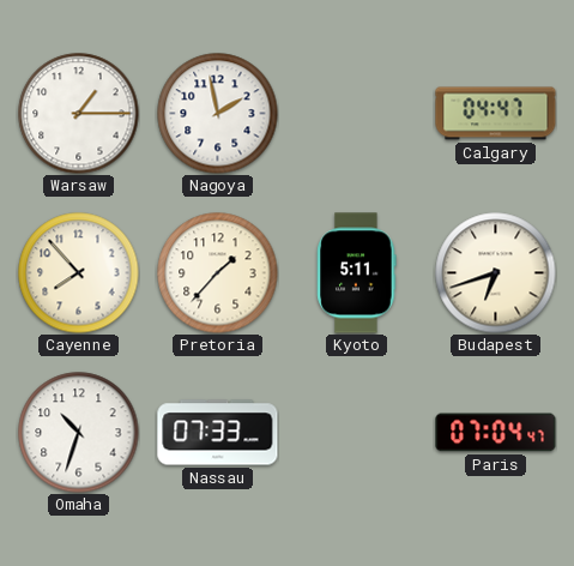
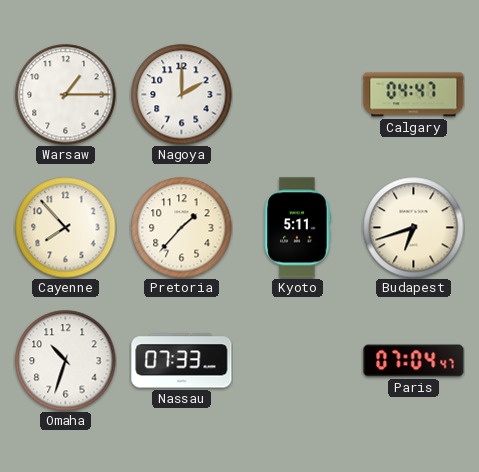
Nagoya: 1:58 -> 2:00
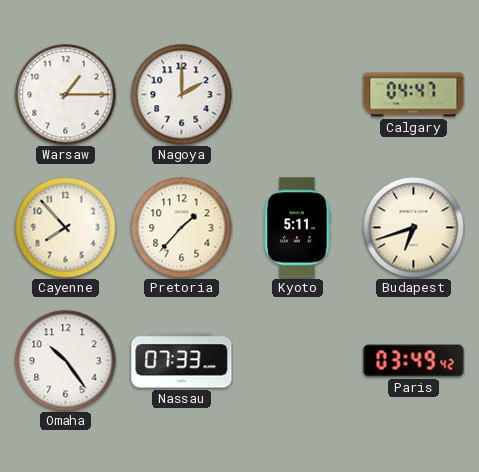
Omaha: 10:33 -> 10:24
Paris: 07:04 -> 03:49
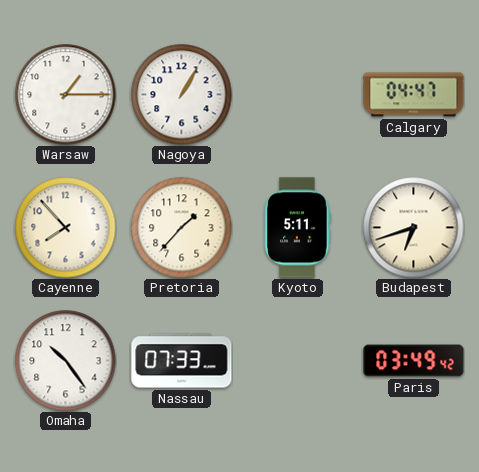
Nagoya: 2:00 -> 1:05
